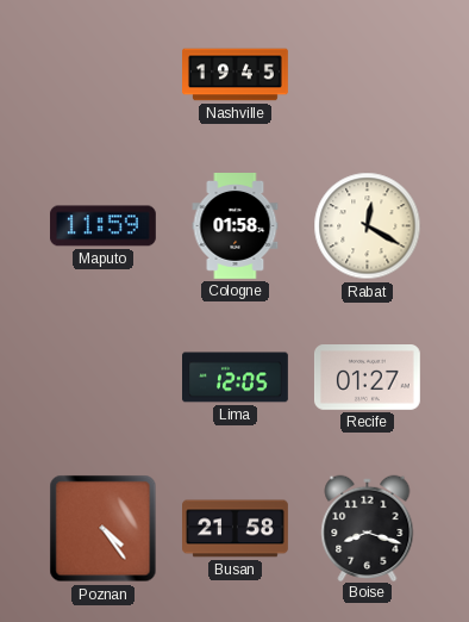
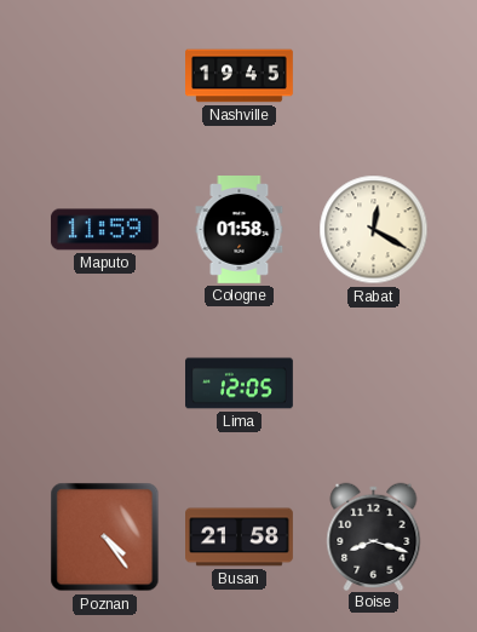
Recife: 01:27 -> none
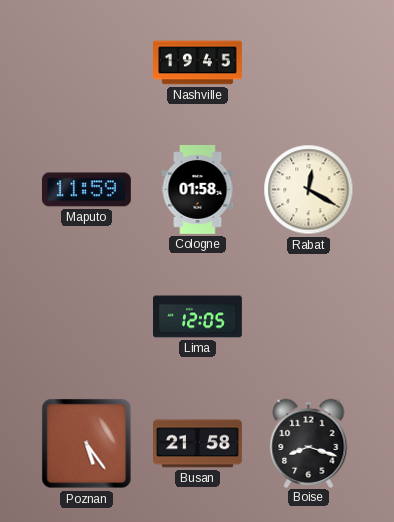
Poznan: 4:24 -> 5:24
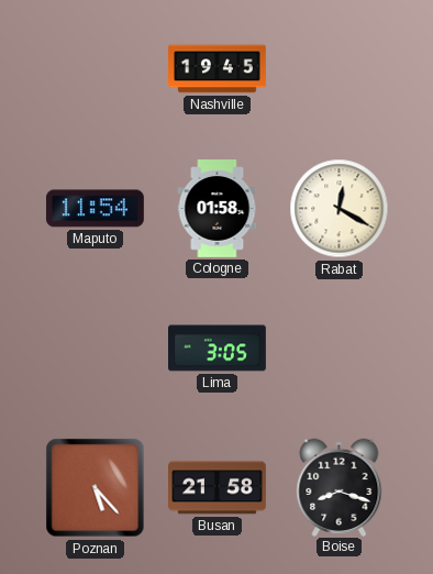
Maputo: 11:59 -> 11:54
Lima: 12:05 -> 3:05
Poznan: 5:24 -> 5:23
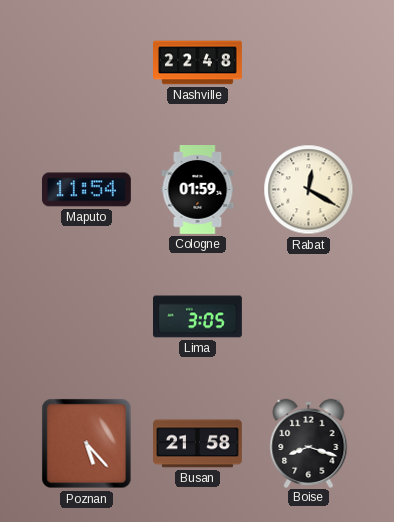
Nashville: 19:45 -> 22:48
Cologne: 01:58 -> 01:59
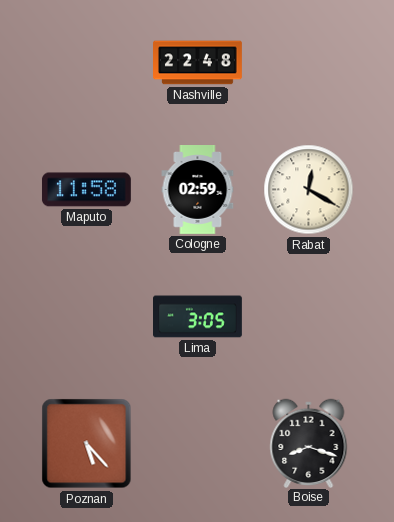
Maputo: 11:54 -> 11:58
Cologne: 01:59 -> 02:59
Busan: 21:58 -> none
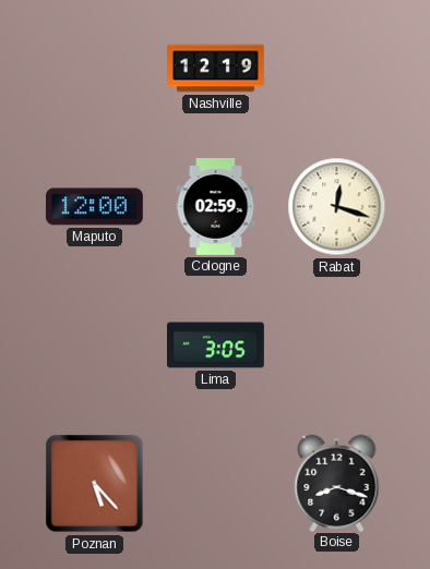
Nashville: 22:48 -> 12:19
Maputo: 11:58 -> 12:00
Rabat: 12:20 -> 12:18
